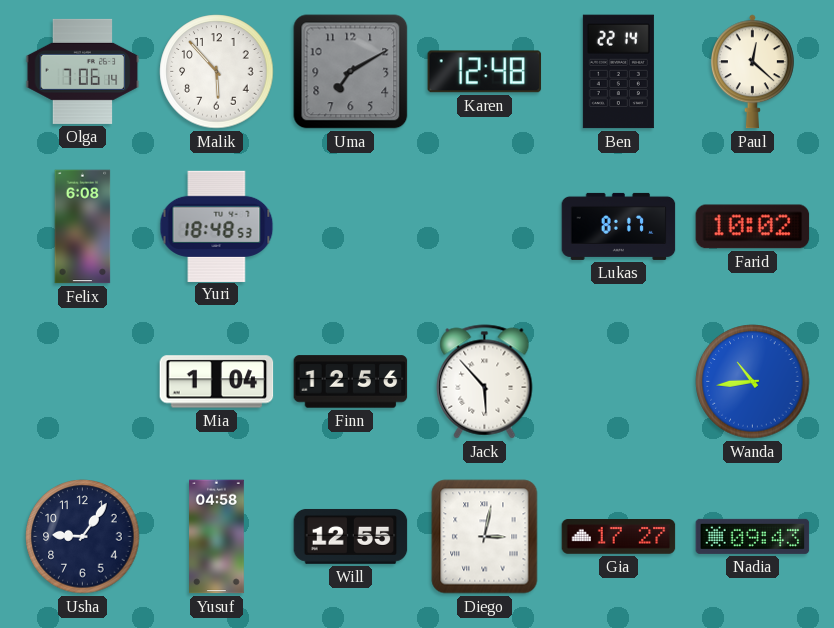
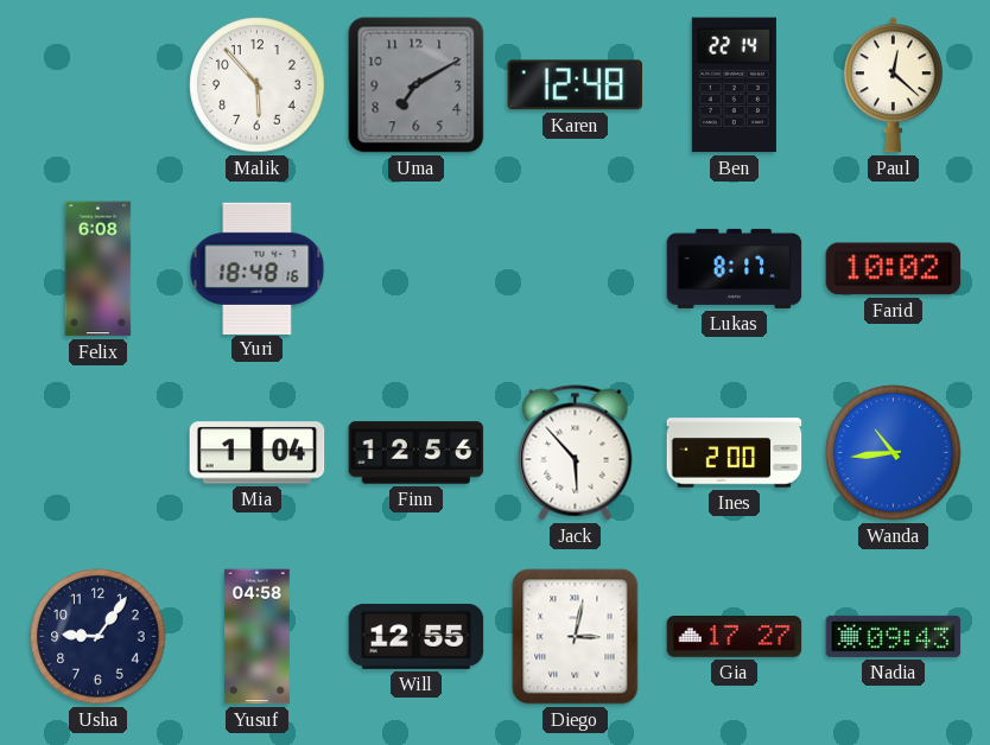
Olga: 7:06 -> none
Yuri: 18:48:53 -> 18:48:16
Ines: none -> 2:00
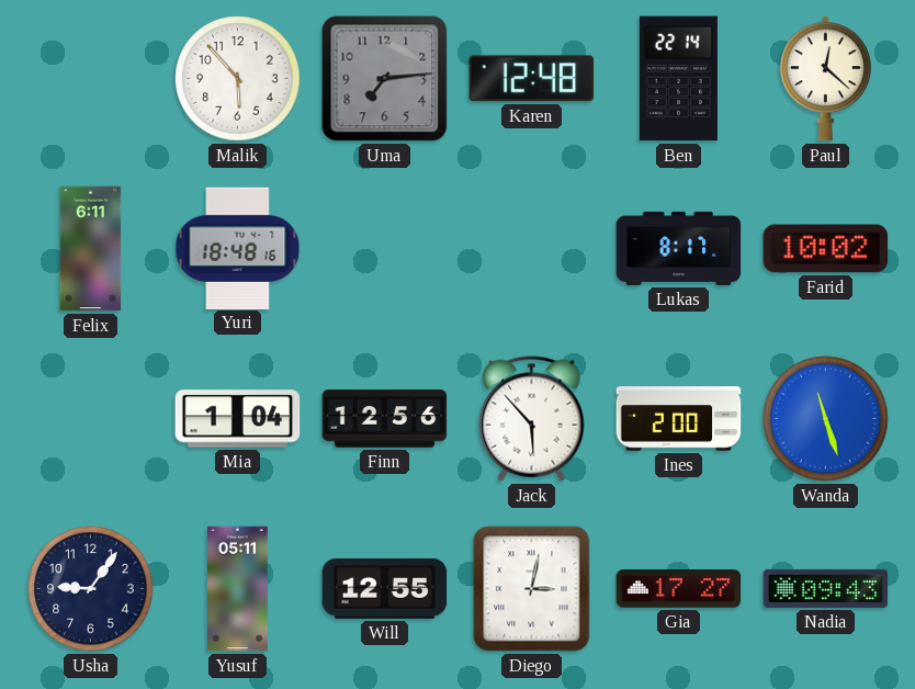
Uma: 7:10 -> 7:14
Felix: 6:08 -> 6:11
Wanda: 10:44 -> 11:27
Yusuf: 04:58 -> 05:11
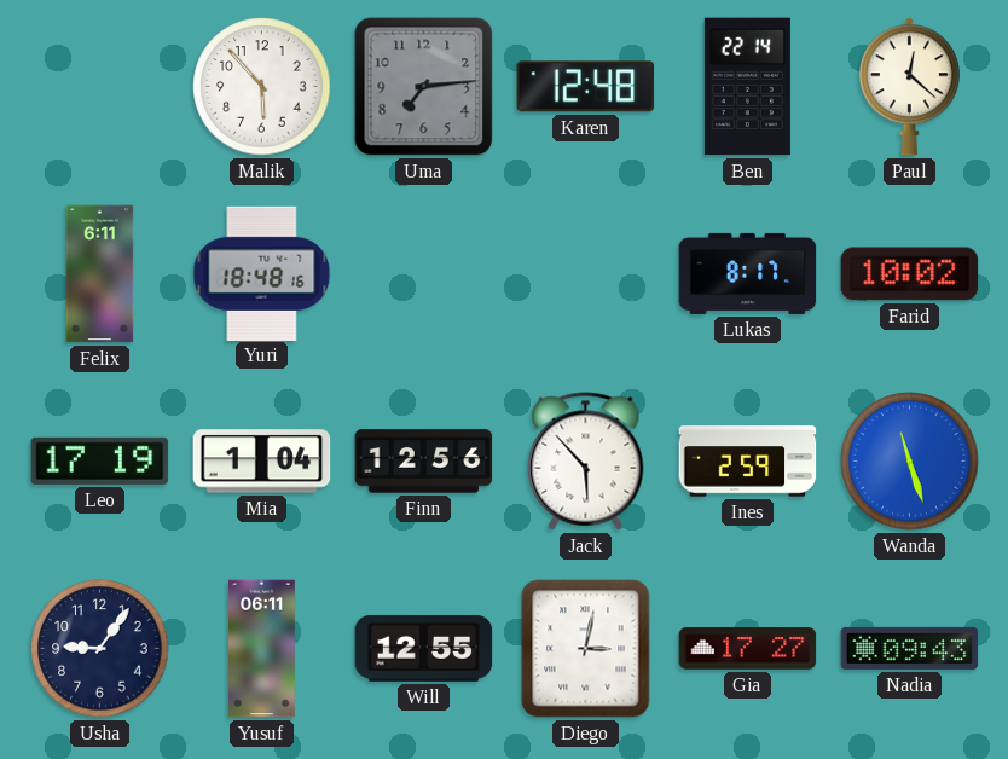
Leo: none -> 17:19
Ines: 2:00 -> 2:59
Yusuf: 05:11 -> 06:11
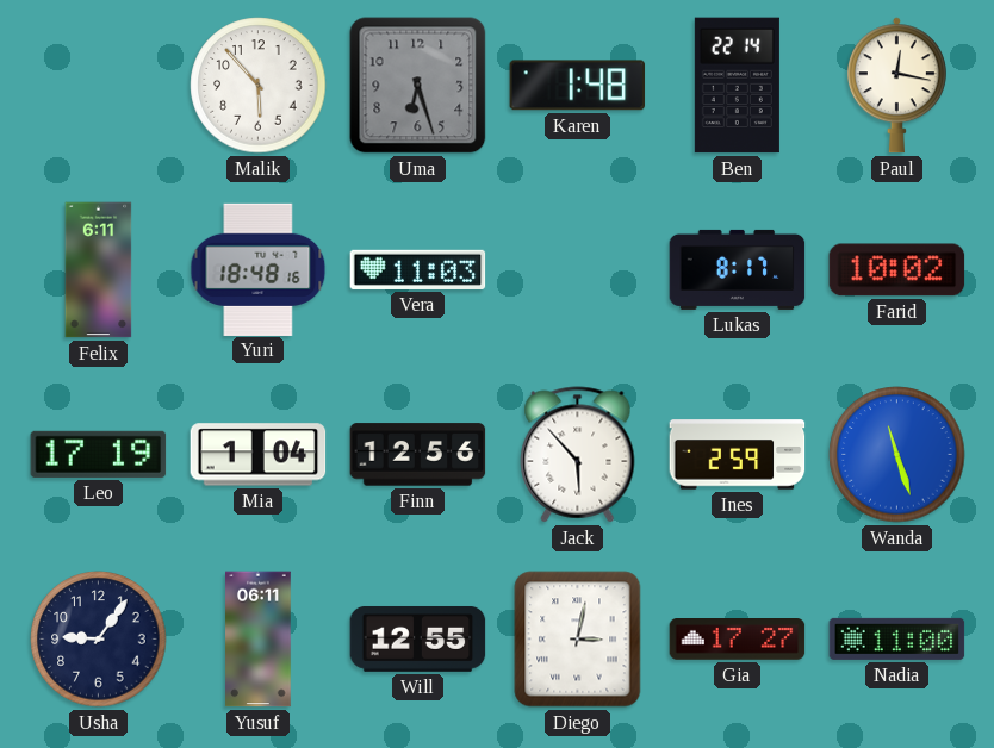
Uma: 7:14 -> 6:27
Karen: 12:48 -> 1:48
Paul: 12:22 -> 12:17
Vera: none -> 11:03
Nadia: 09:43 -> 11:00
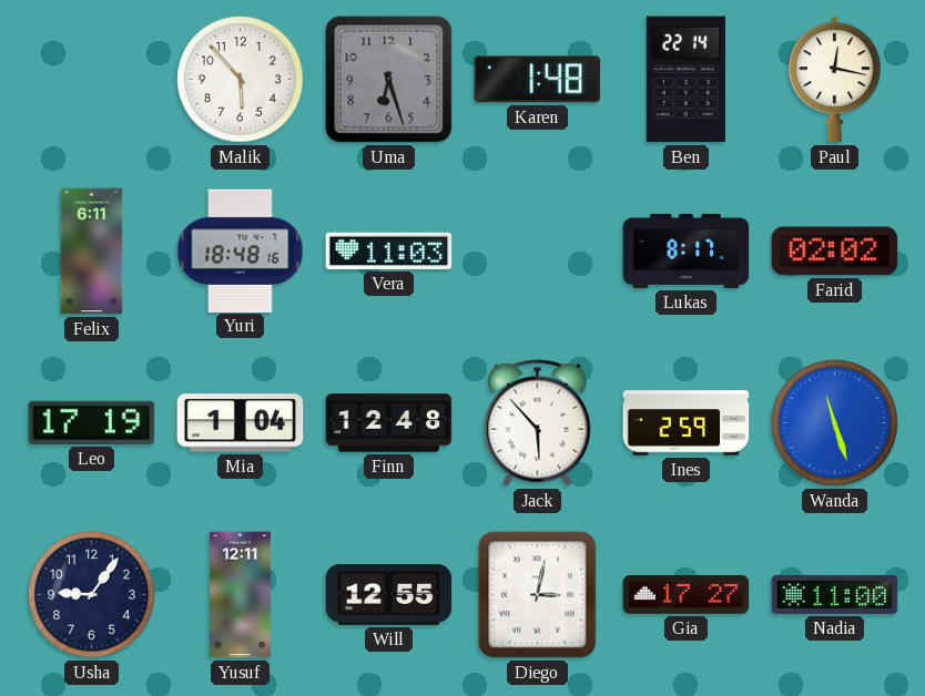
Farid: 10:02 -> 02:02
Finn: 12:56 -> 12:48
Yusuf: 06:11 -> 12:11
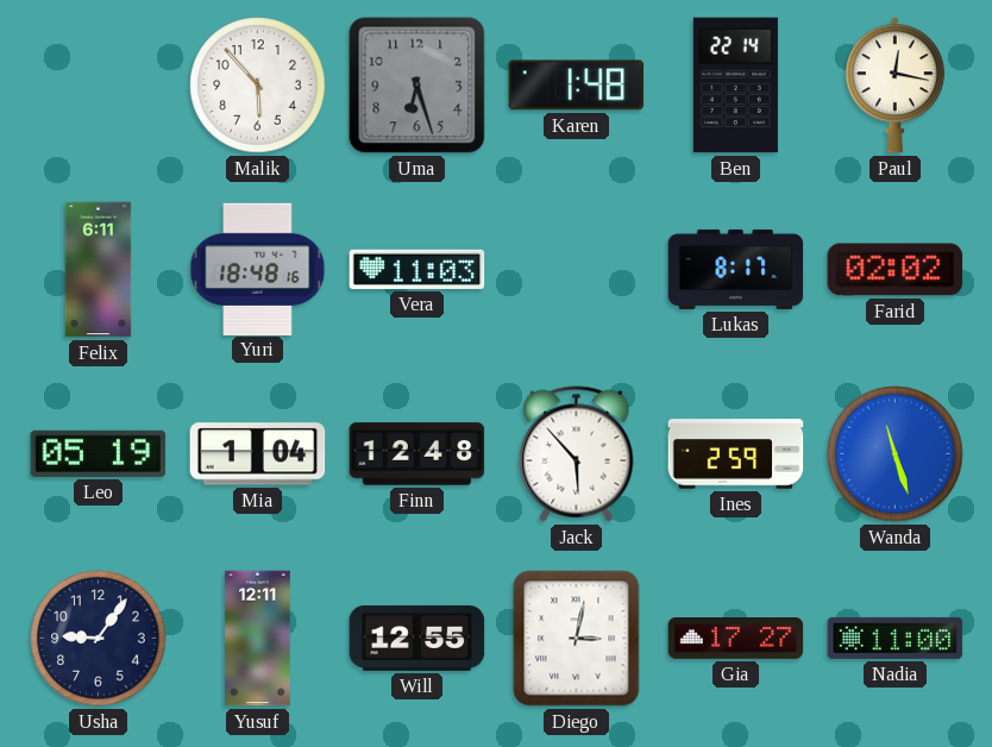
Leo: 17:19 -> 05:19
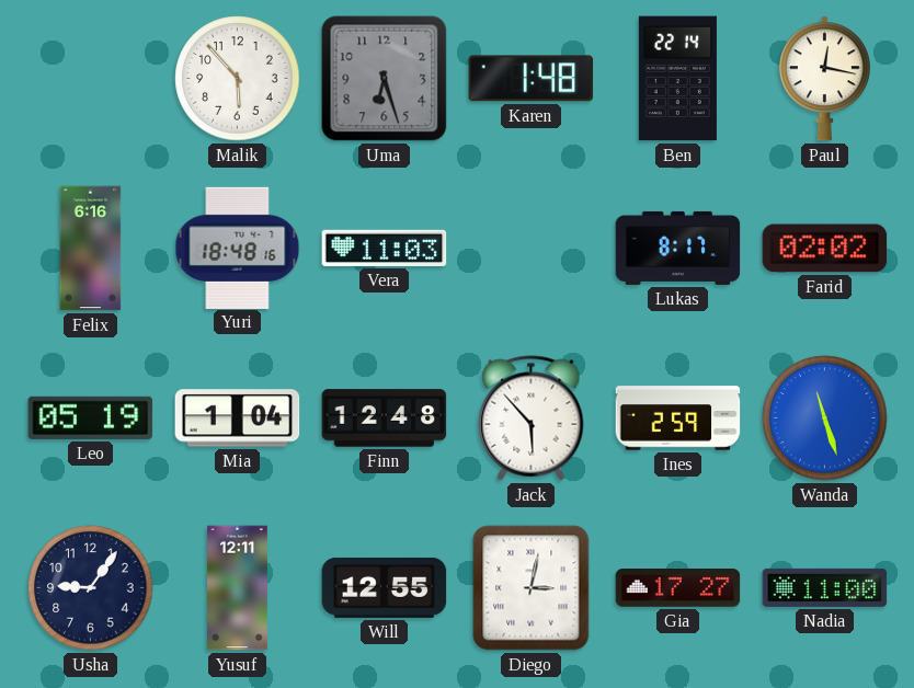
Felix: 6:11 -> 6:16
